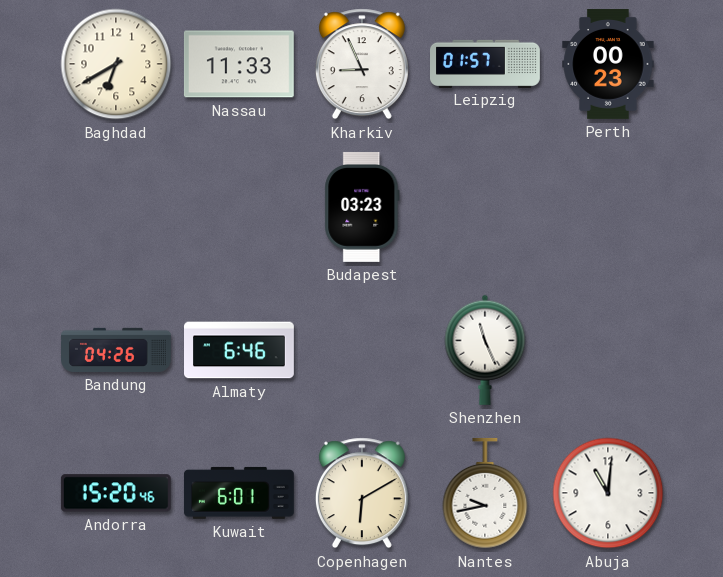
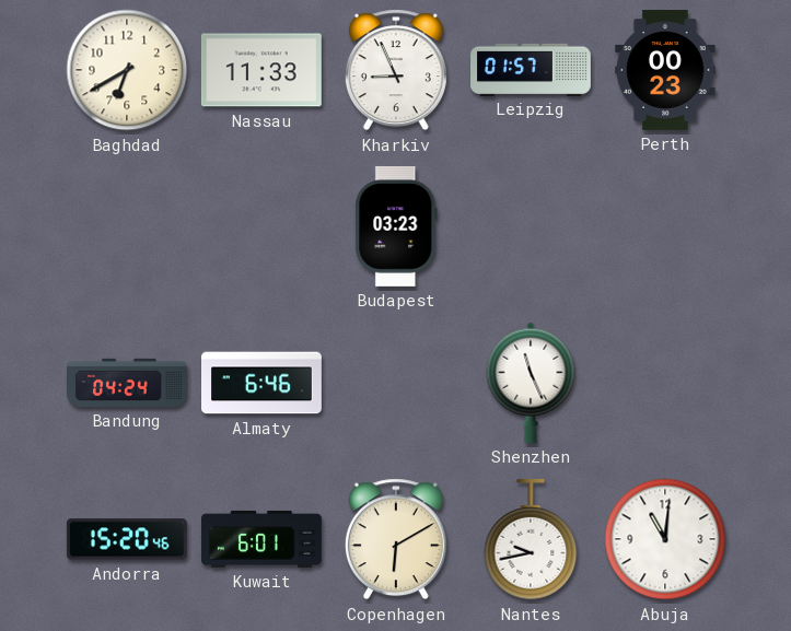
Bandung: 04:26 -> 04:24
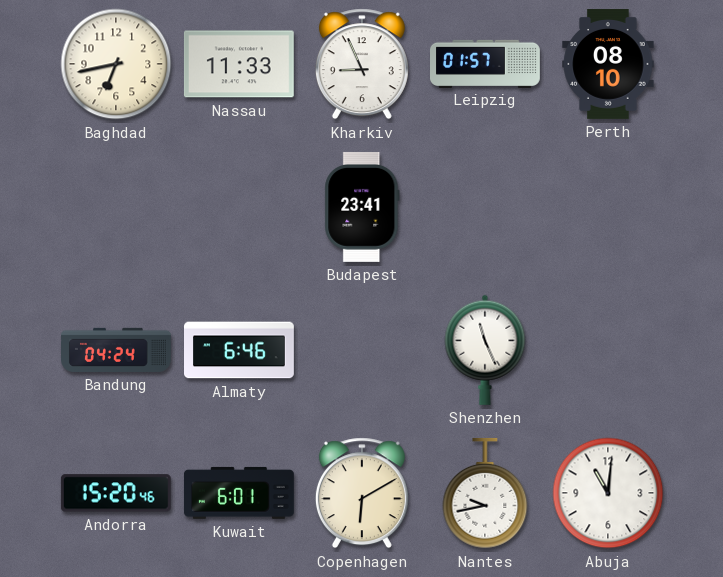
Baghdad: 6:40 -> 6:43
Perth: 00:23 -> 08:10
Budapest: 03:23 -> 23:41
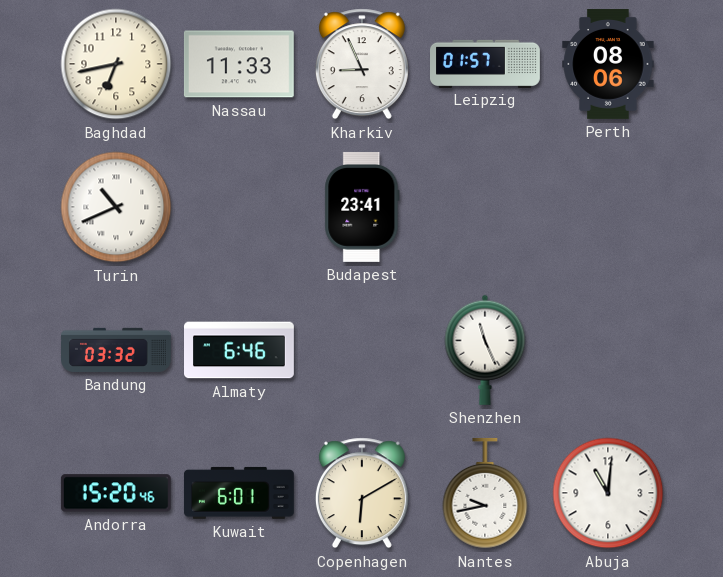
Perth: 08:10 -> 08:06
Turin: none -> 10:41
Bandung: 04:24 -> 03:32
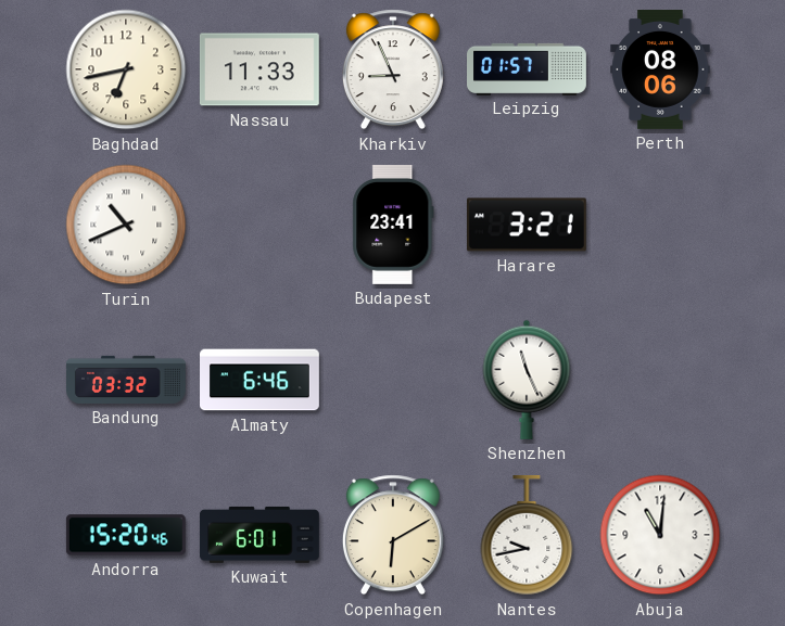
Harare: none -> 3:21
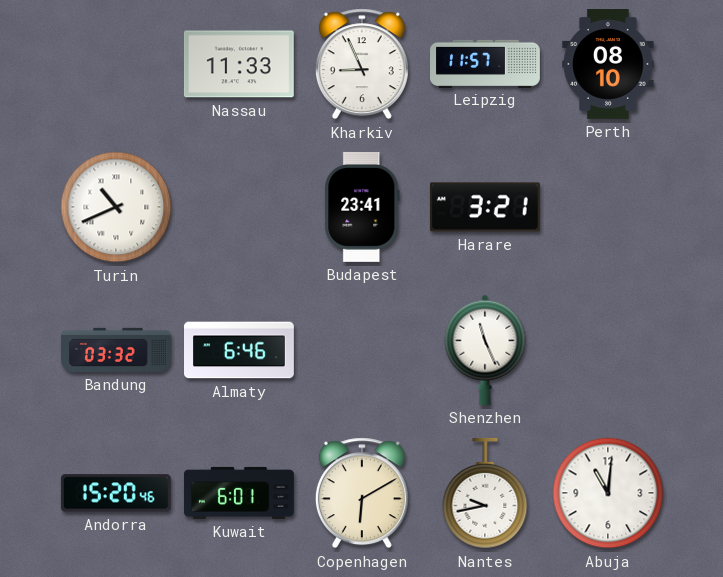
Baghdad: 6:43 -> none
Leipzig: 01:57 -> 11:57
Perth: 08:06 -> 08:10
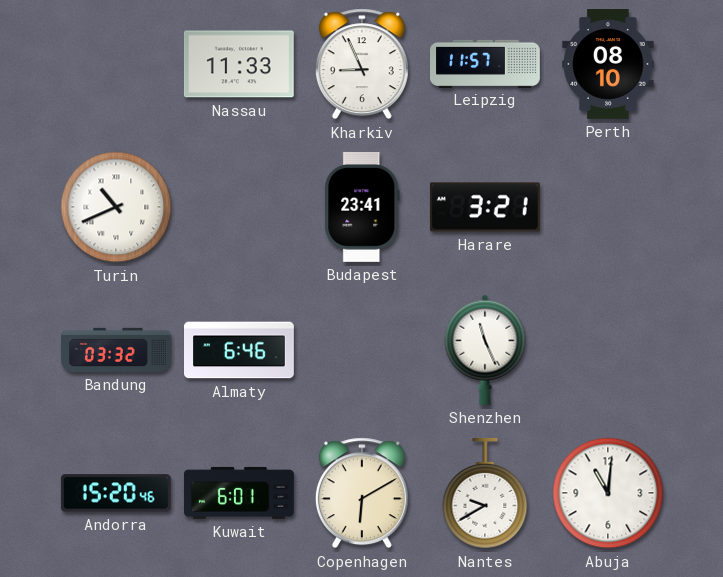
Nantes: 9:43 -> 9:40
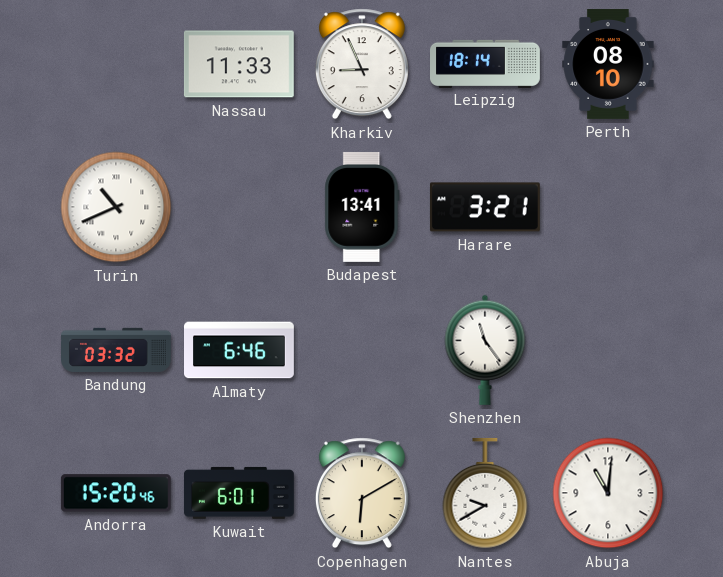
Leipzig: 11:57 -> 18:14
Budapest: 23:41 -> 13:41
Shenzhen: 11:26 -> 11:24
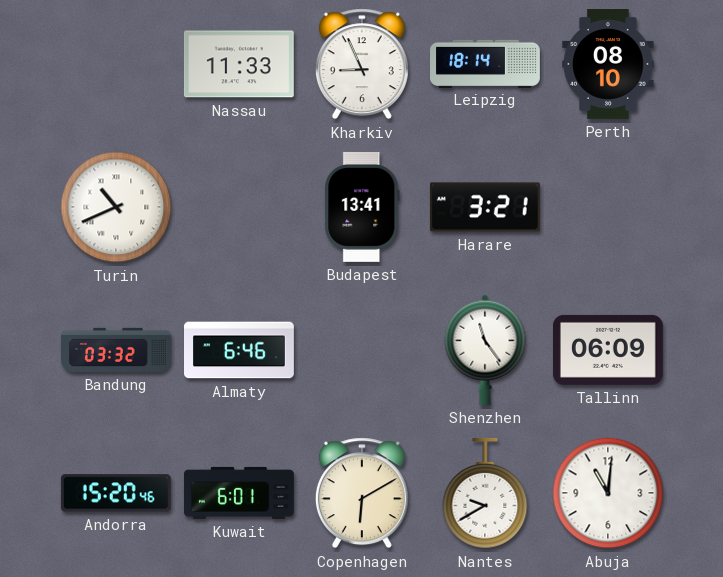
Tallinn: none -> 06:09
